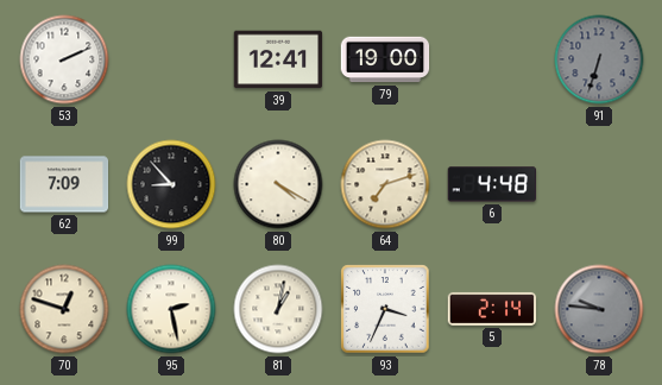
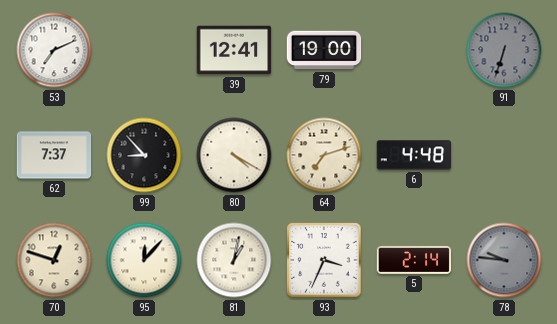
53: 2:11 -> 7:11
62: 7:09 -> 7:37
95: 2:28 -> 12:07
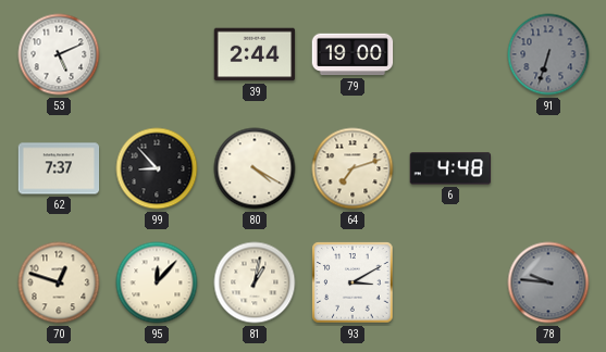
53: 7:11 -> 5:11
39: 12:41 -> 2:44
93: 3:34 -> 3:10
5: 2:14 -> none
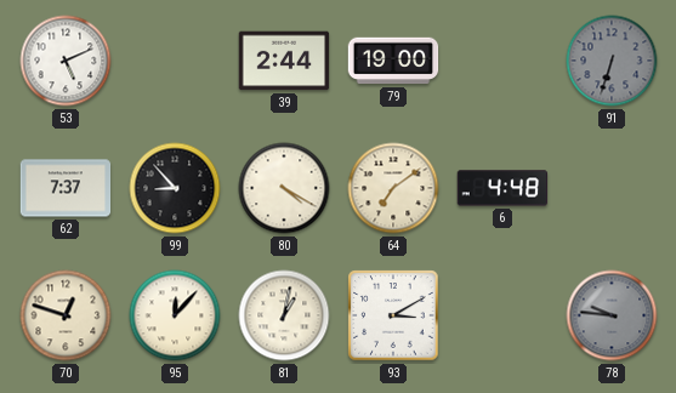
64: 7:12 -> 7:09
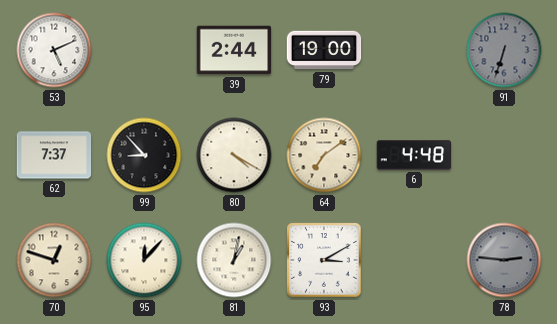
78: 9:46 -> 2:46
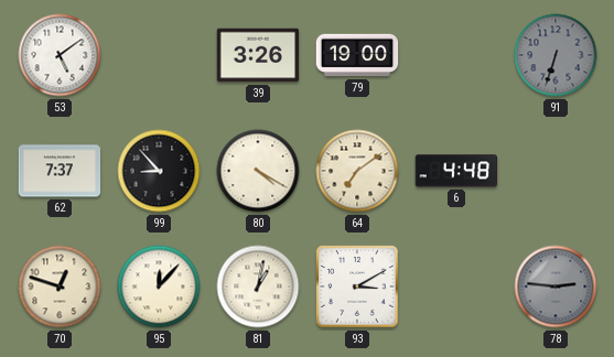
53: 5:11 -> 5:09
39: 2:44 -> 3:26
